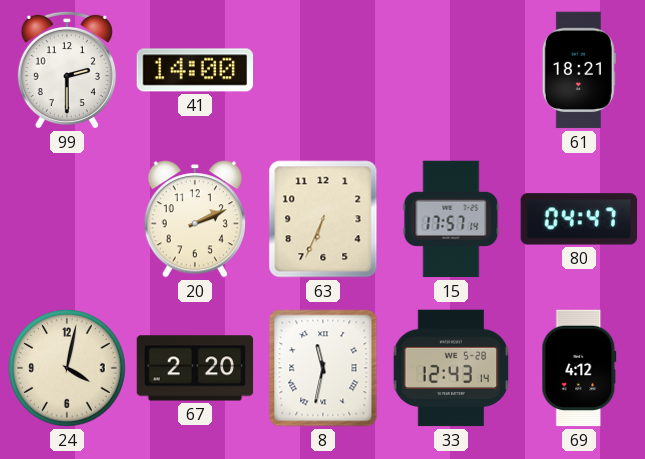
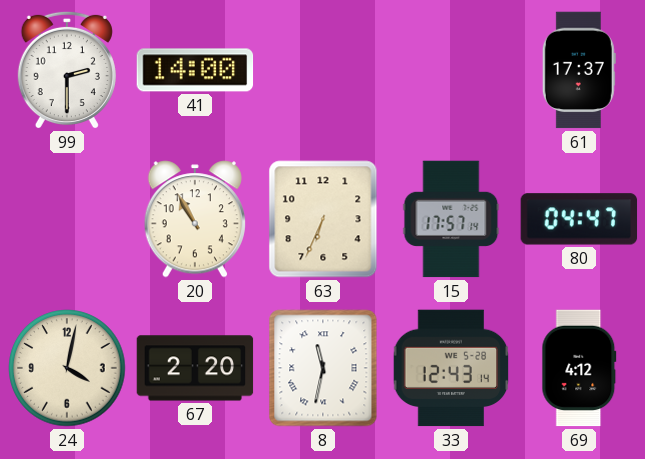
61: 18:21 -> 17:37
20: 2:11 -> 10:55
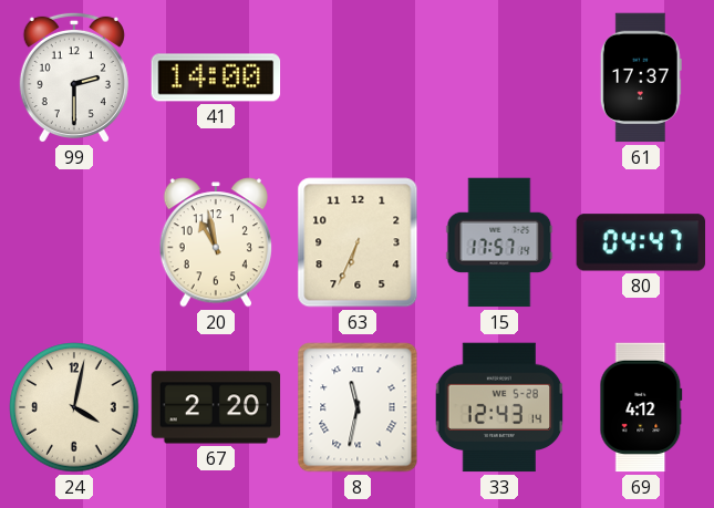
20: 10:55 -> 10:58
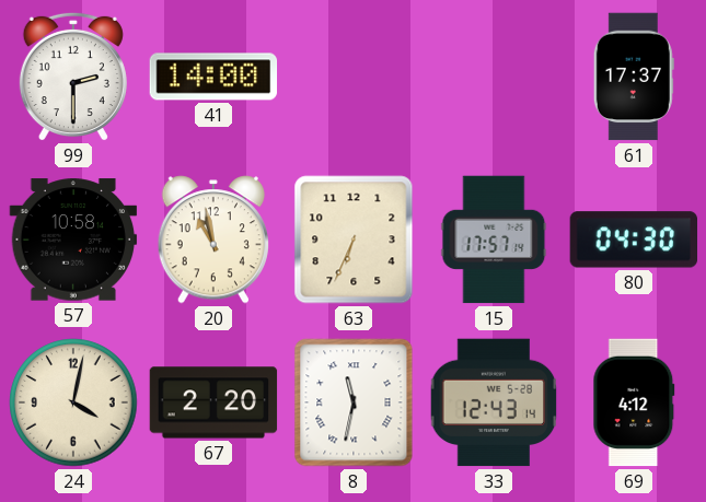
57: none -> 10:58
80: 04:47 -> 04:30
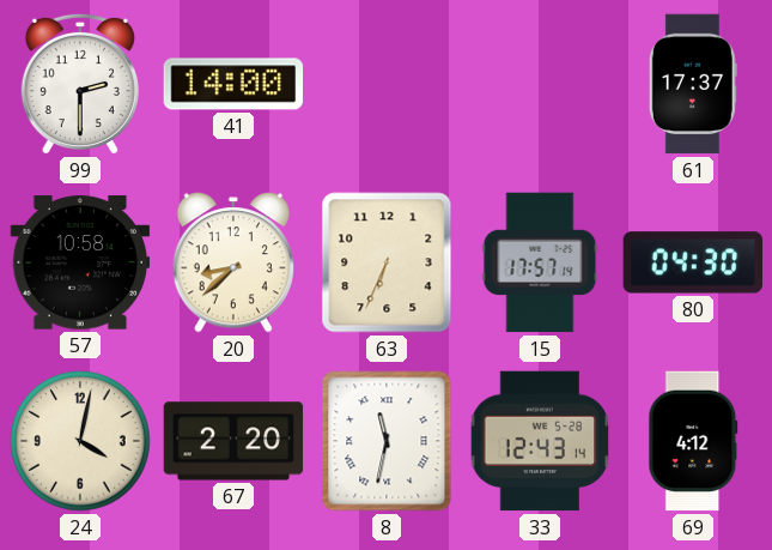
20: 10:58 -> 8:38
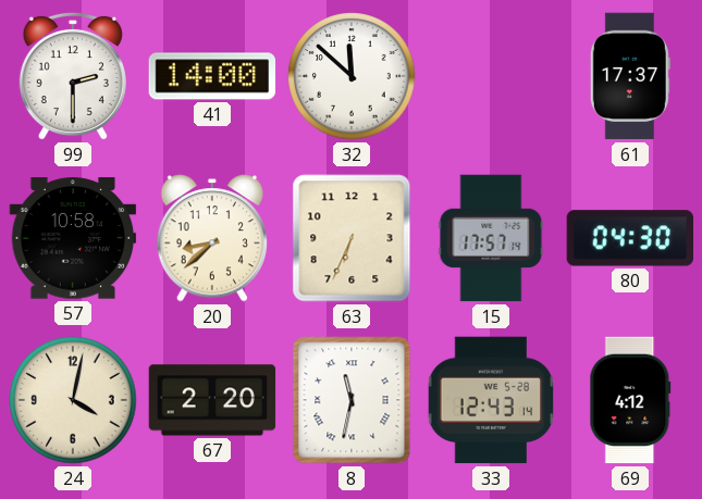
32: none -> 11:52
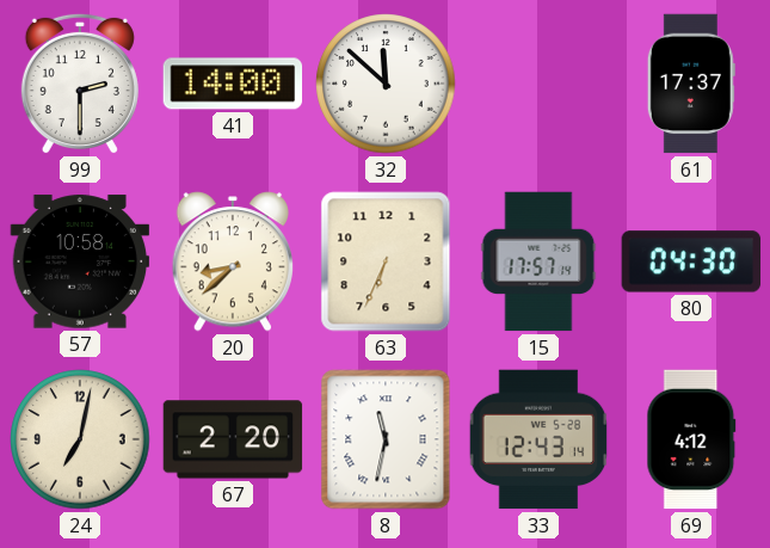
24: 4:02 -> 7:02
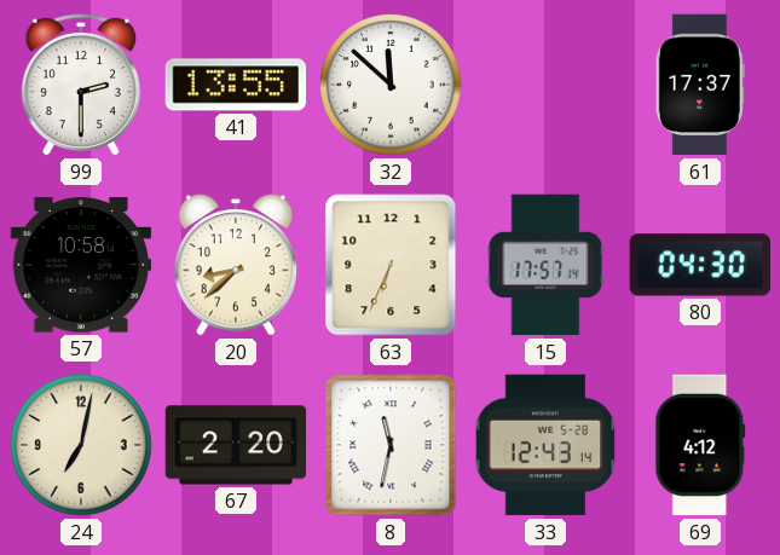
41: 14:00 -> 13:55
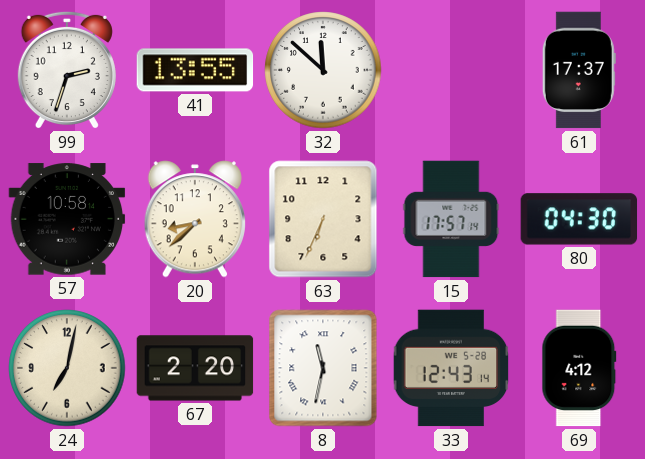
99: 2:30 -> 2:33
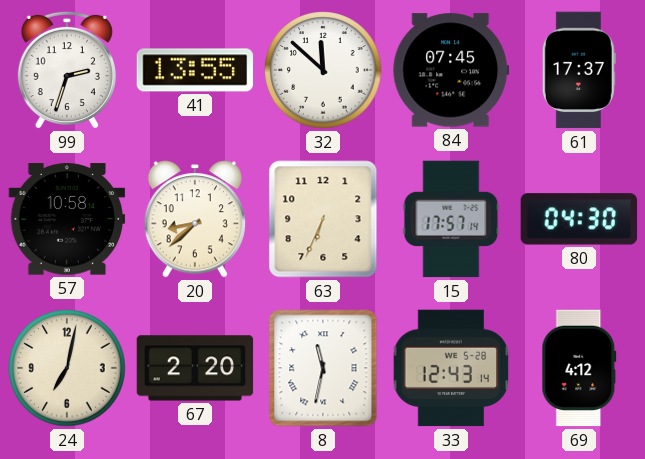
84: none -> 07:45
